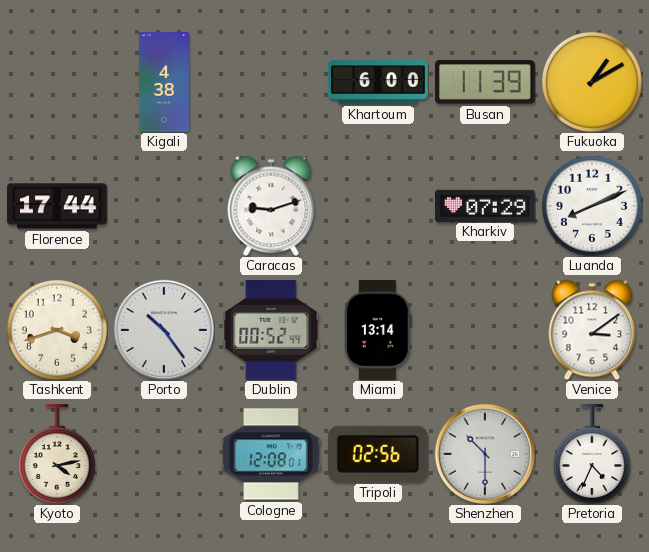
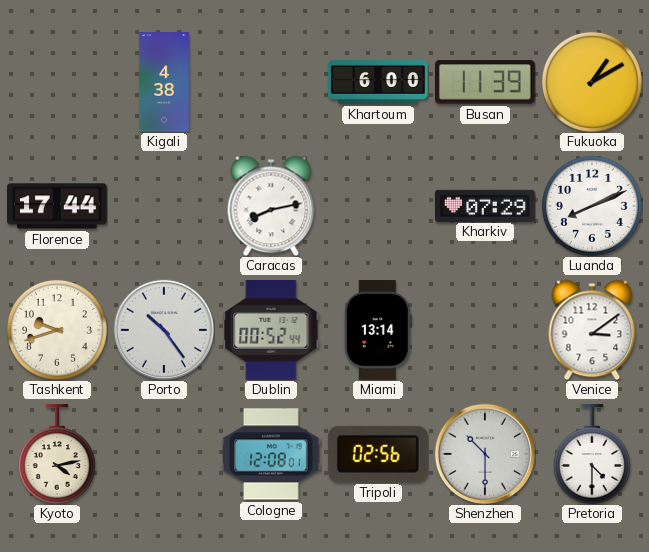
Caracas: 9:12 -> 8:13
Tashkent: 3:42 -> 9:42
Pretoria: 4:34 -> 4:30
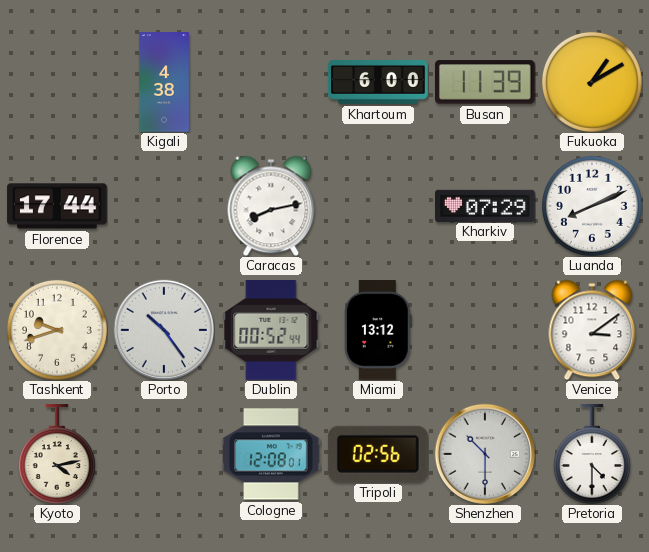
Miami: 13:14 -> 13:12
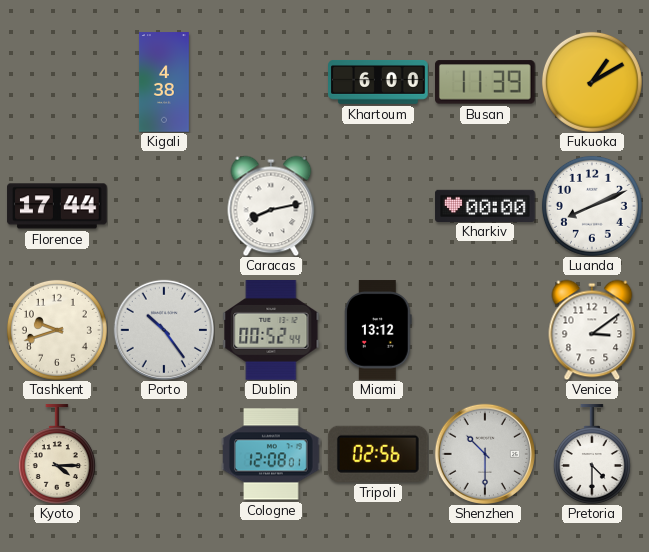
Kharkiv: 07:29 -> 00:00
Kyoto: 4:13 -> 4:15
